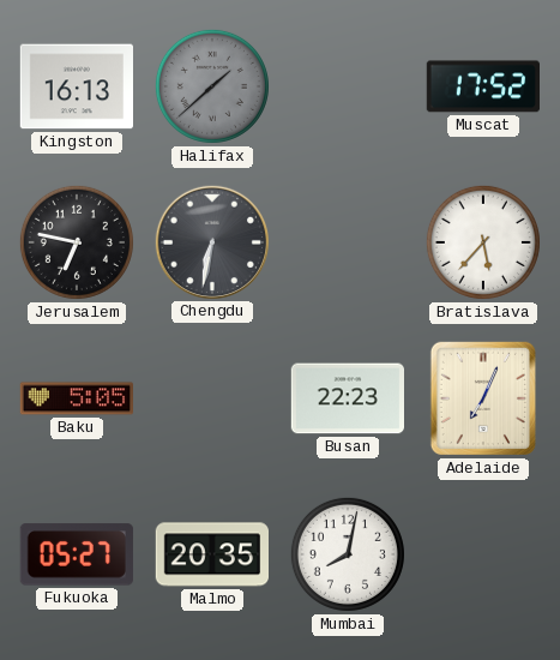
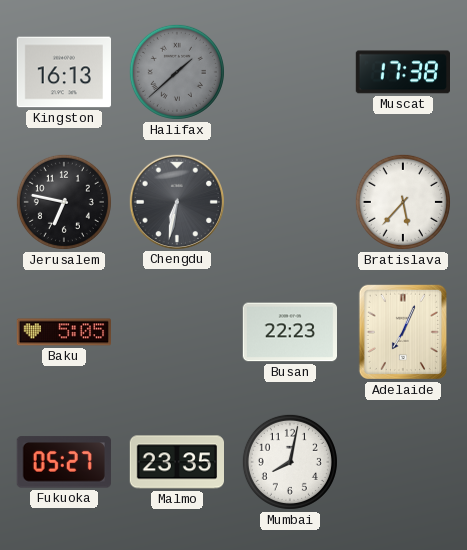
Muscat: 17:52 -> 17:38
Malmo: 20:35 -> 23:35
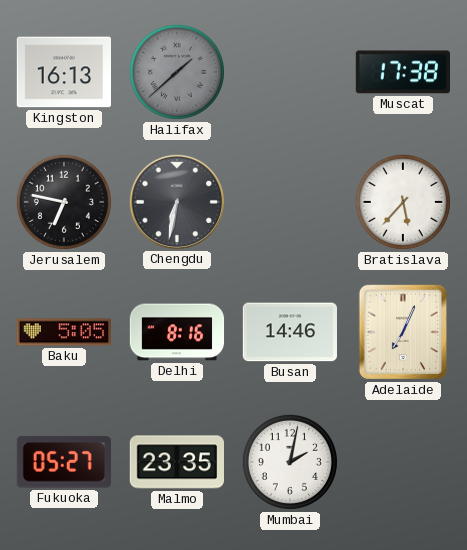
Delhi: none -> 8:16
Busan: 22:23 -> 14:46
Mumbai: 8:02 -> 2:02
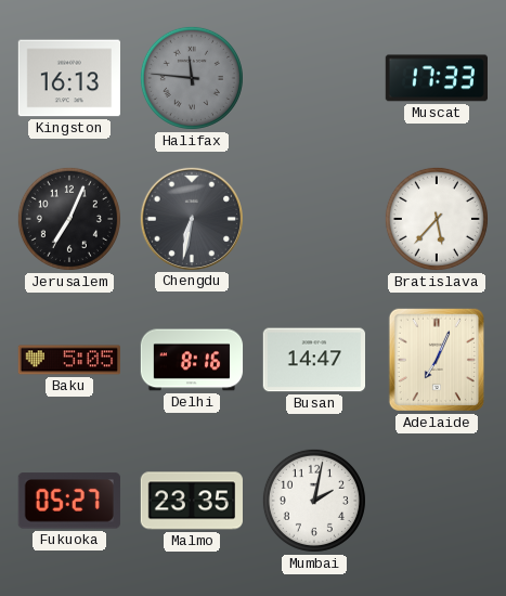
Halifax: 1:38 -> 11:46
Muscat: 17:38 -> 17:33
Jerusalem: 6:47 -> 7:04
Busan: 14:46 -> 14:47
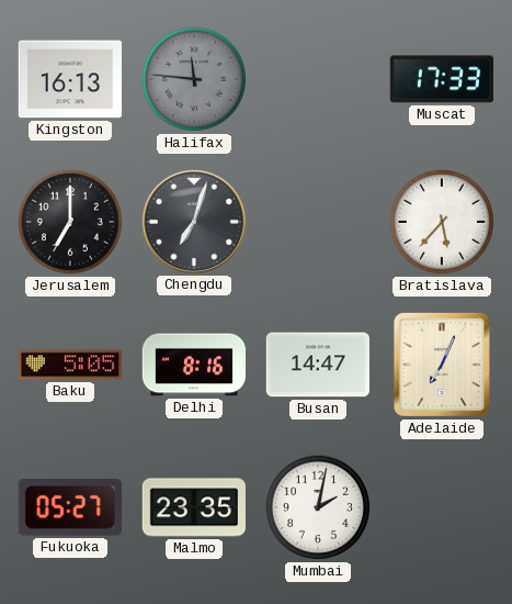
Jerusalem: 7:04 -> 7:00
Chengdu: 6:32 -> 7:03
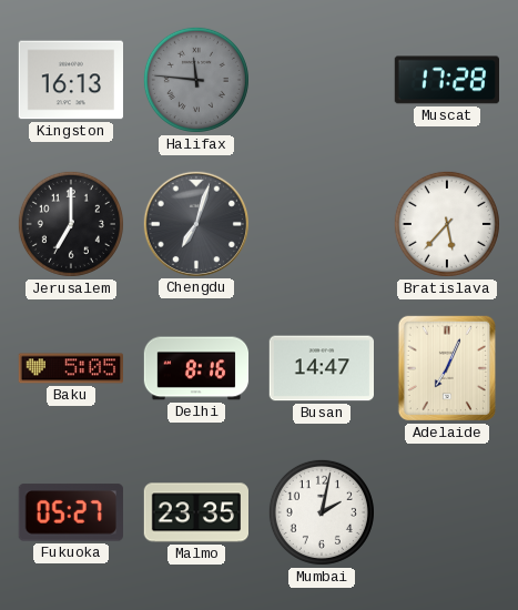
Muscat: 17:33 -> 17:28
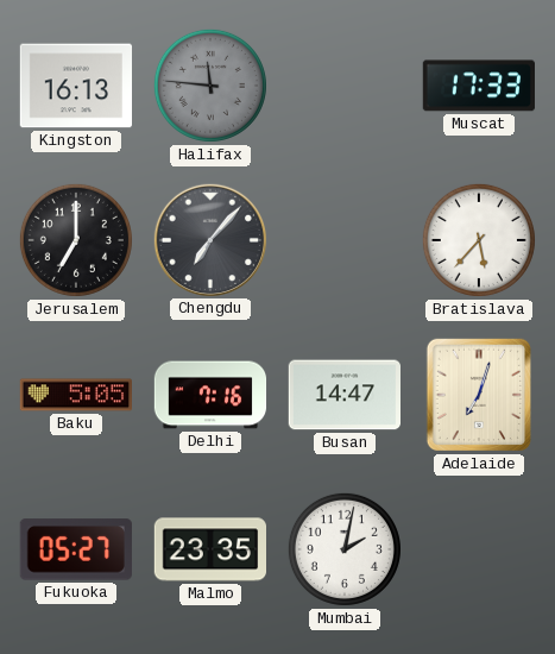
Muscat: 17:28 -> 17:33
Chengdu: 7:03 -> 7:07
Delhi: 8:16 -> 7:16
Adelaide: 7:04 -> 7:03
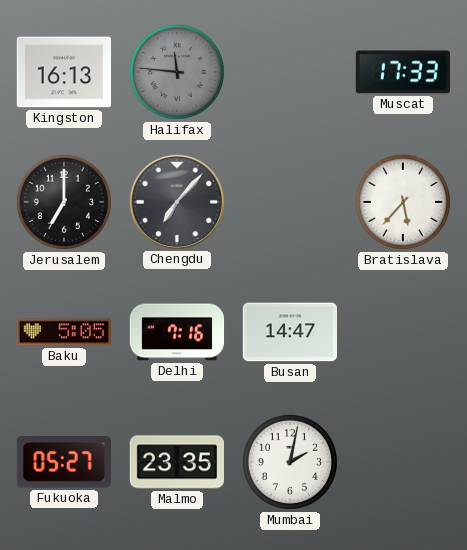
Adelaide: 7:03 -> none
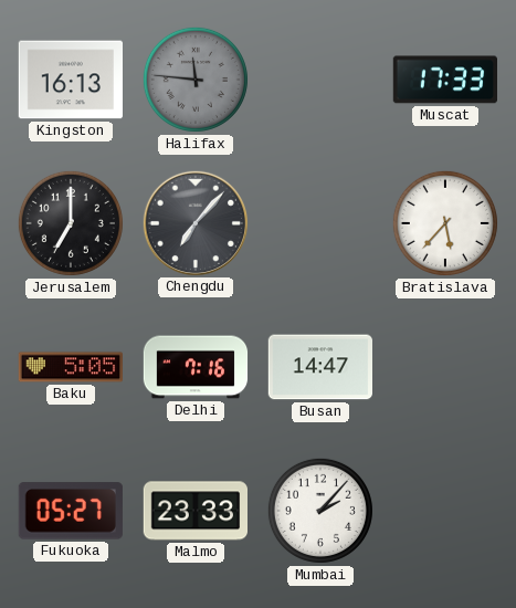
Malmo: 23:35 -> 23:33
Mumbai: 2:02 -> 2:07
